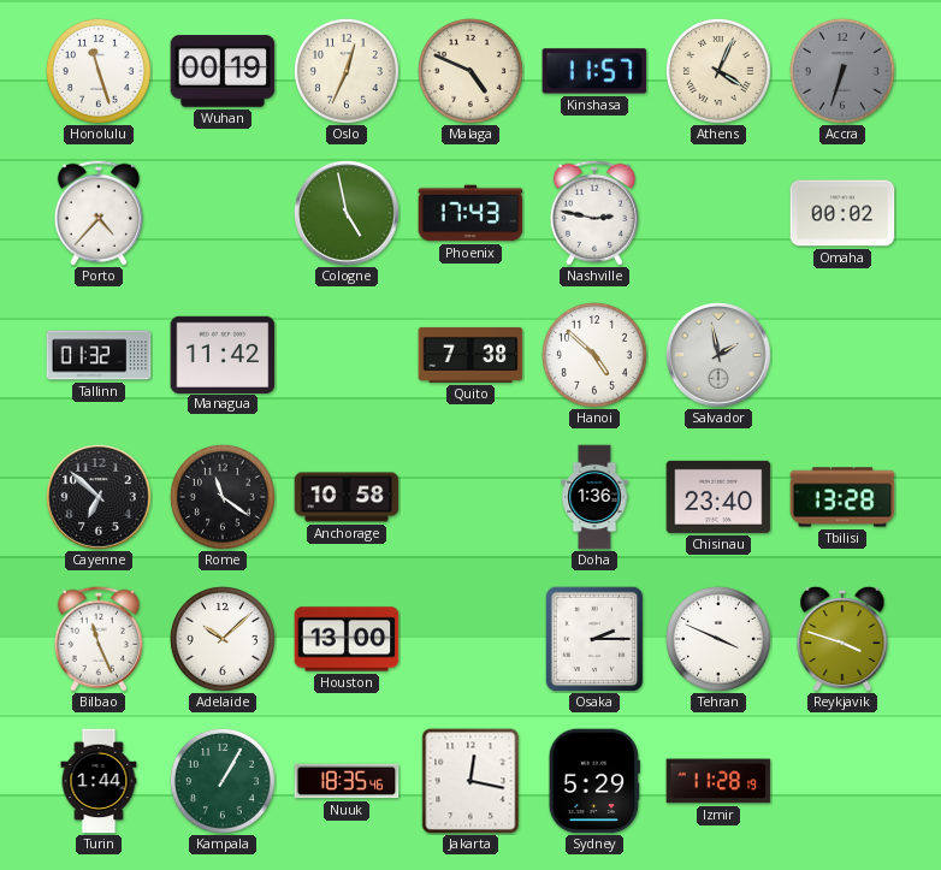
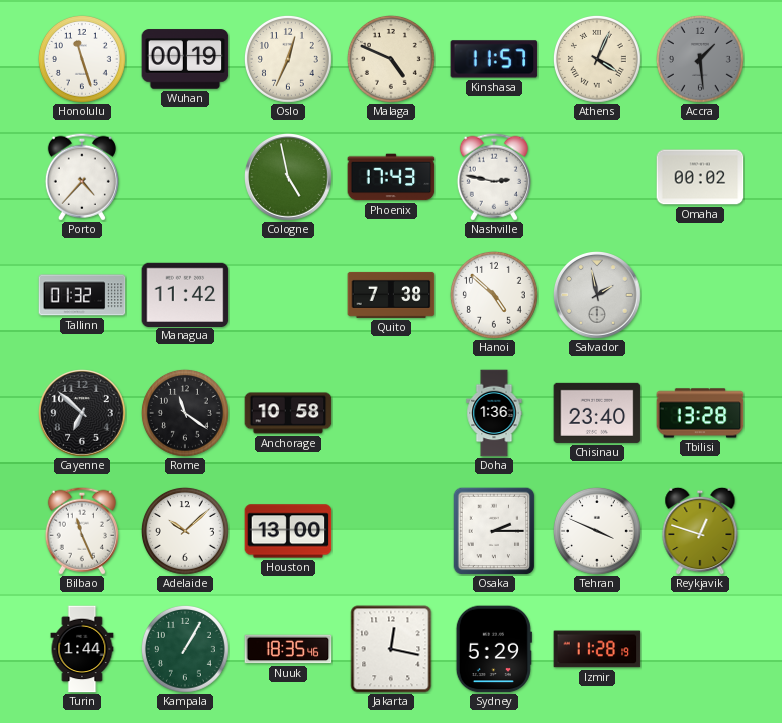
Accra: 6:33 -> 1:29
Reykjavik: 3:48 -> 12:48
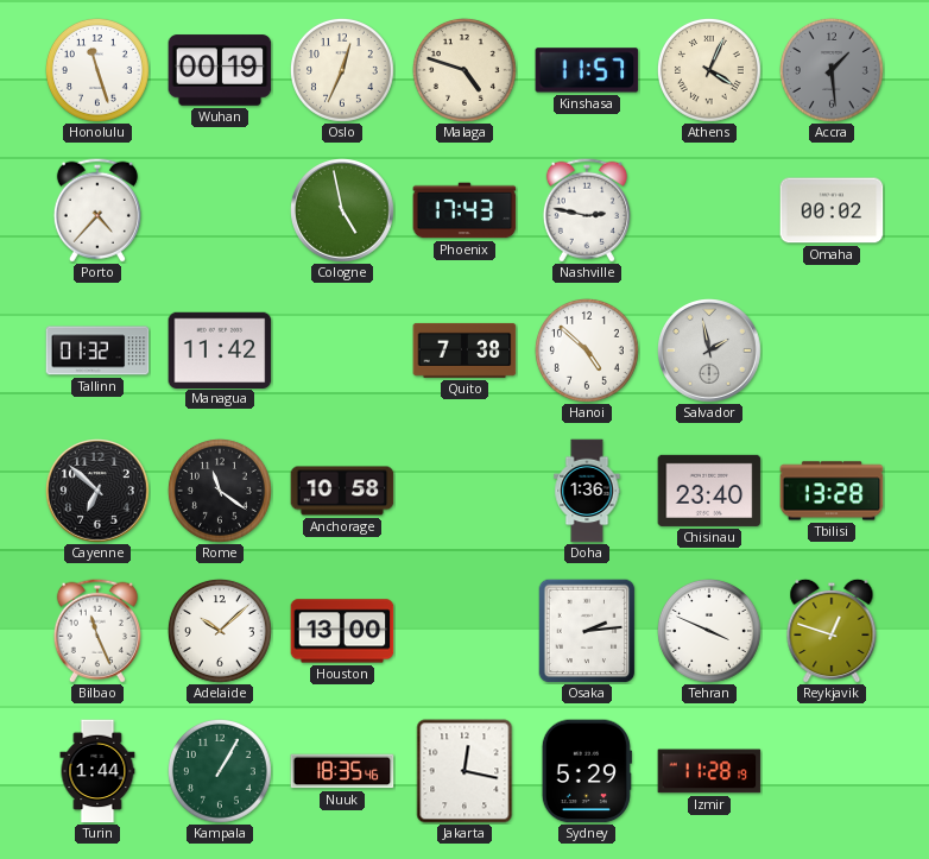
Malaga: 4:49 -> 4:48
Osaka: 2:15 -> 2:14
